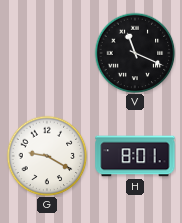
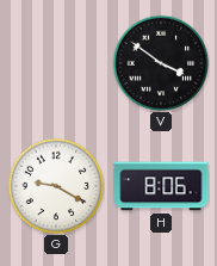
V: 11:19 -> 3:51
H: 8:01 -> 8:06
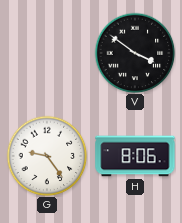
G: 9:20 -> 9:24
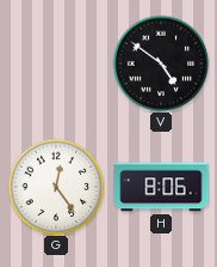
V: 3:51 -> 4:51
G: 9:24 -> 12:24
